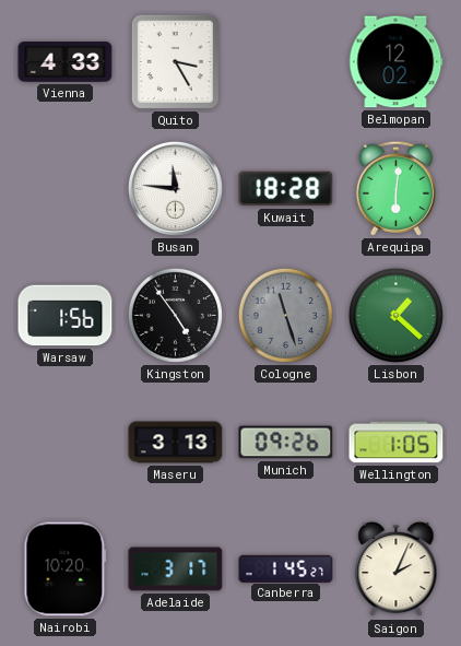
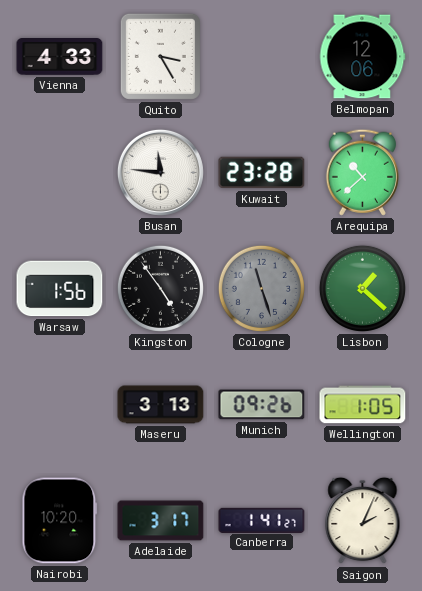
Belmopan: 12:02 -> 12:06
Kuwait: 18:28 -> 23:28
Arequipa: 6:01 -> 10:38
Canberra: 1:45 -> 1:41
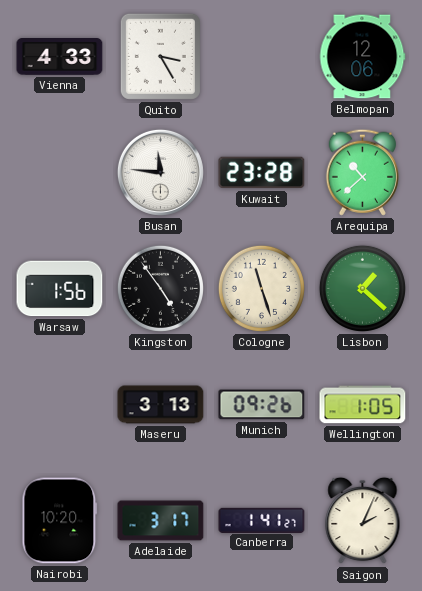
Cologne dial: grey -> cream
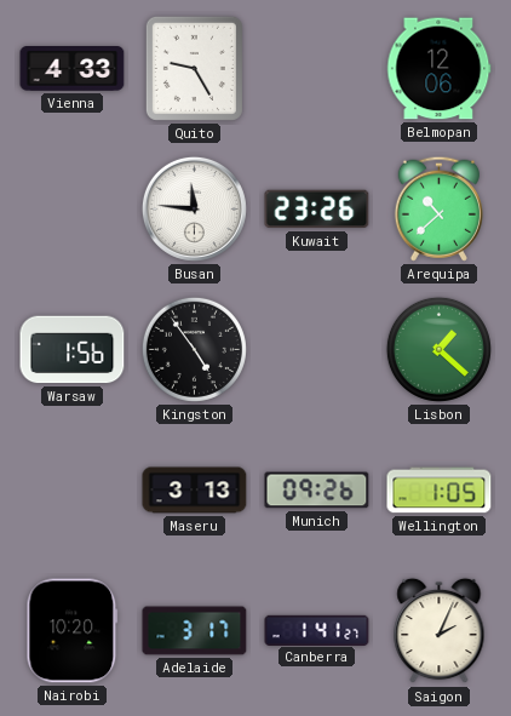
Quito: 3:25 -> 9:25
Kuwait: 23:28 -> 23:26
Cologne: 11:27 -> none
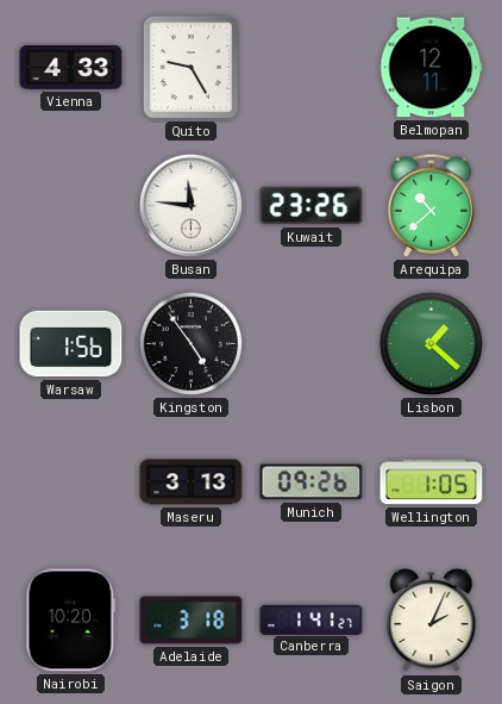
Belmopan: 12:06 -> 12:11
Adelaide: 3:17 -> 3:18
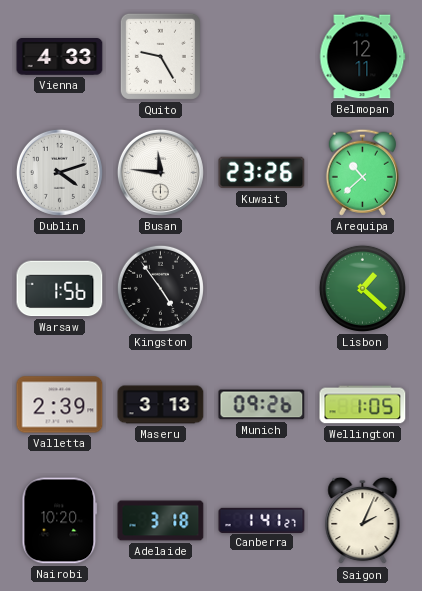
Dublin: none -> 4:12
Valletta: none -> 2:39
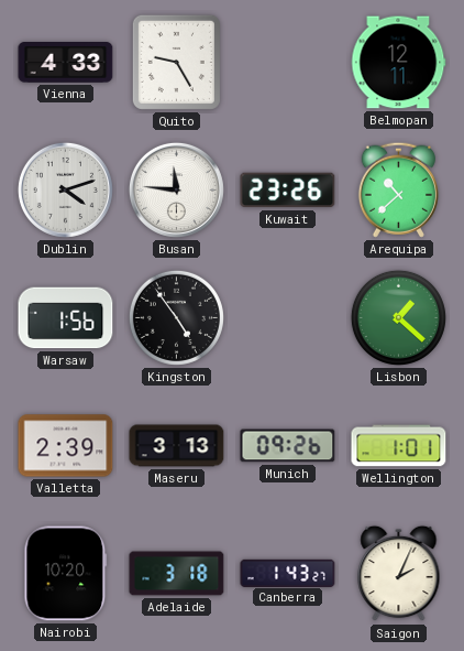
Wellington: 1:05 -> 1:01
Canberra: 1:41 -> 1:43
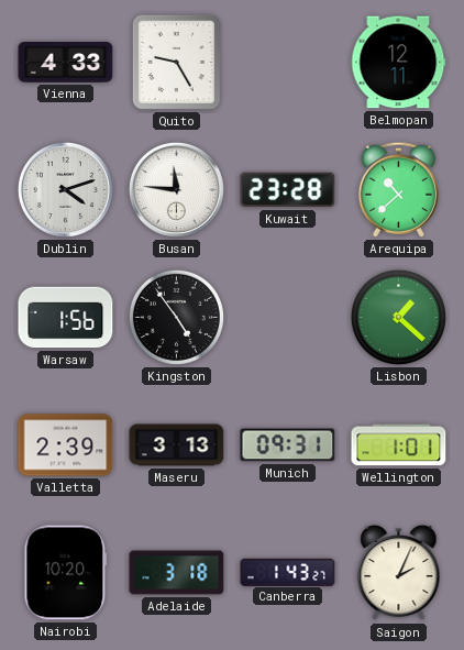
Kuwait: 23:26 -> 23:28
Munich: 09:26 -> 09:31
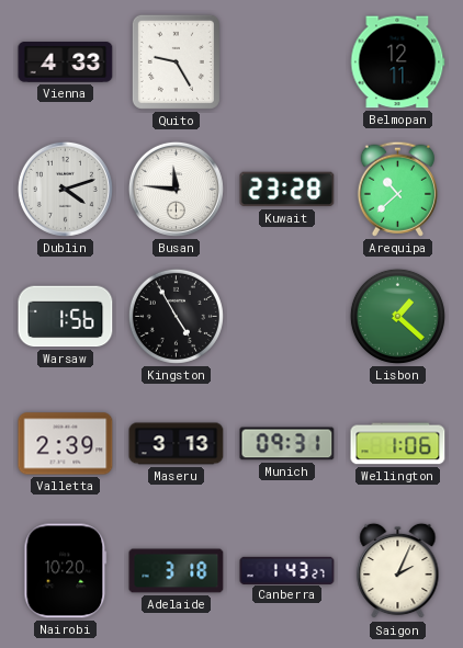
Kingston: 4:54 -> 4:55
Wellington: 1:01 -> 1:06
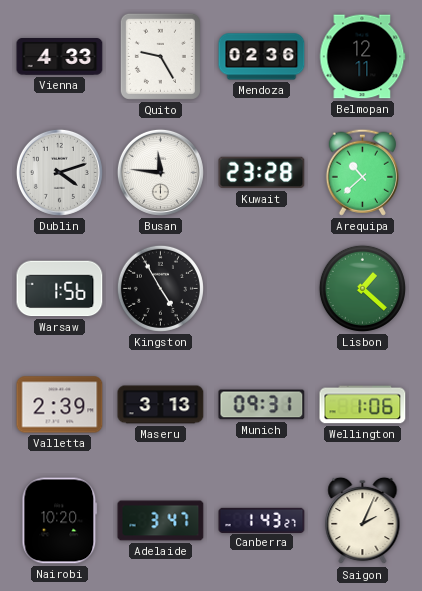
Mendoza: none -> 02:36
Adelaide: 3:18 -> 3:47
